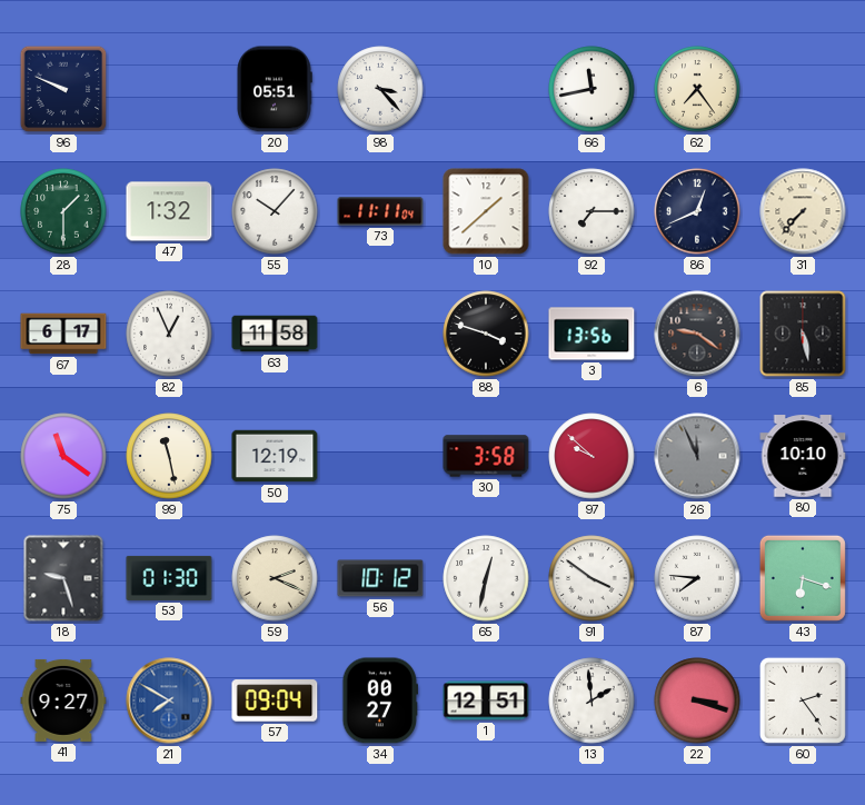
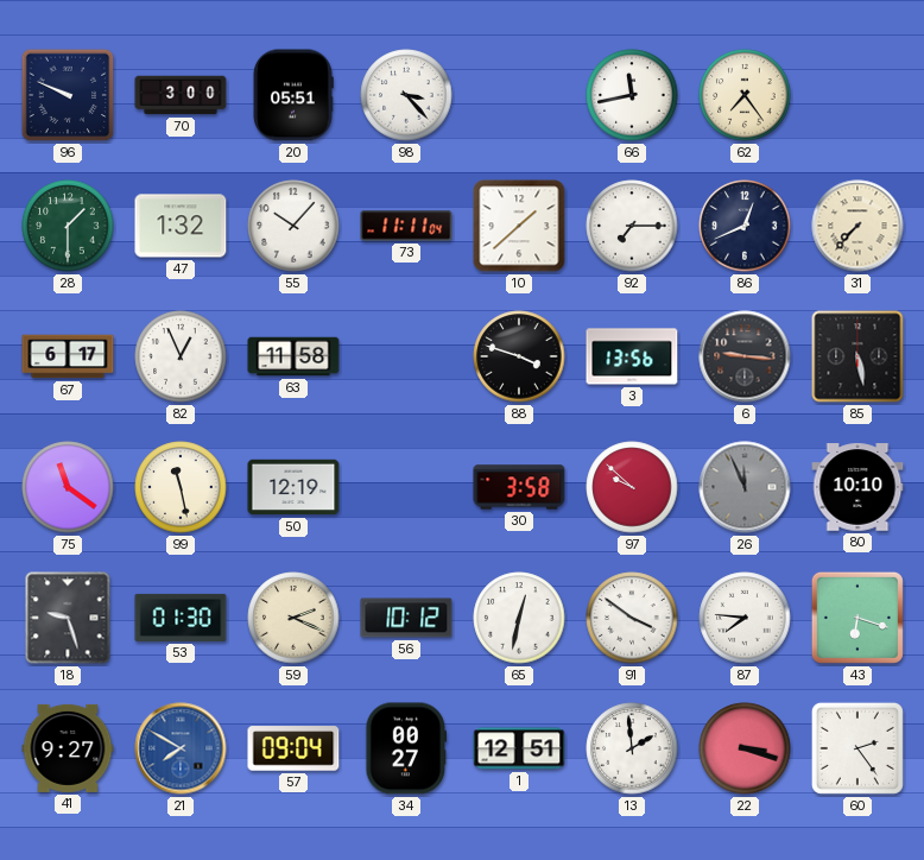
70: none -> 3:00
6: 9:21 -> 9:16
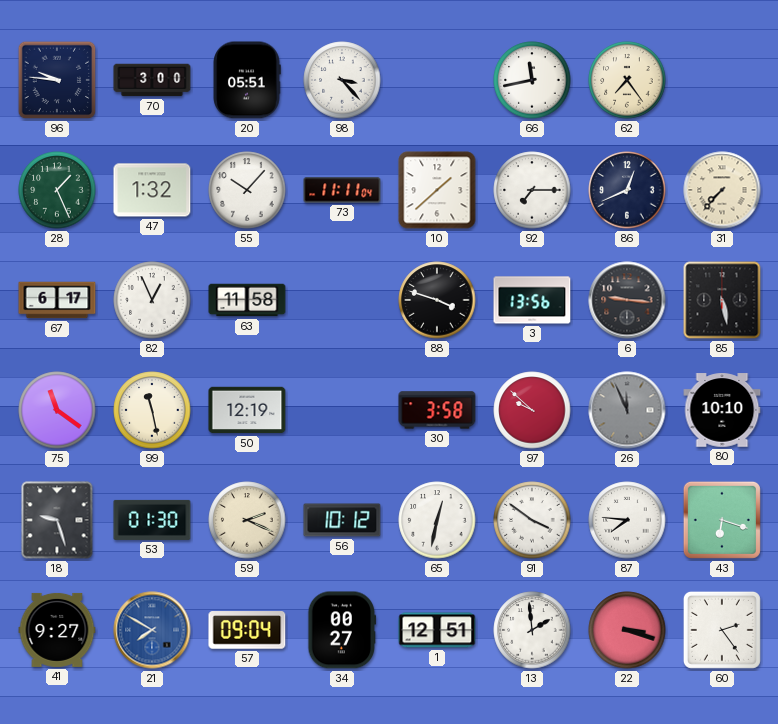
96: 9:49 -> 9:46
28: 1:30 -> 1:26
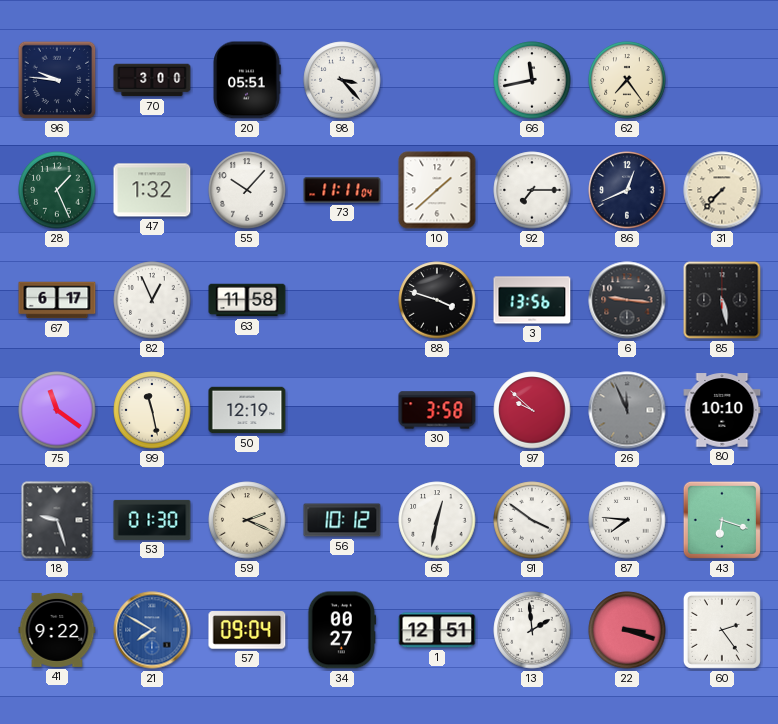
41: 9:27 -> 9:22
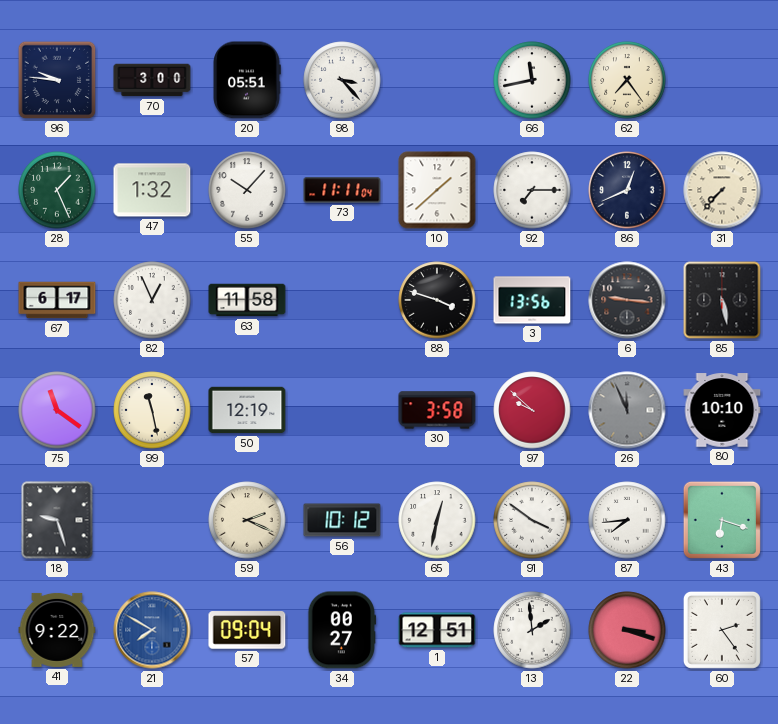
53: 01:30 -> none
87: 7:46 -> 7:44
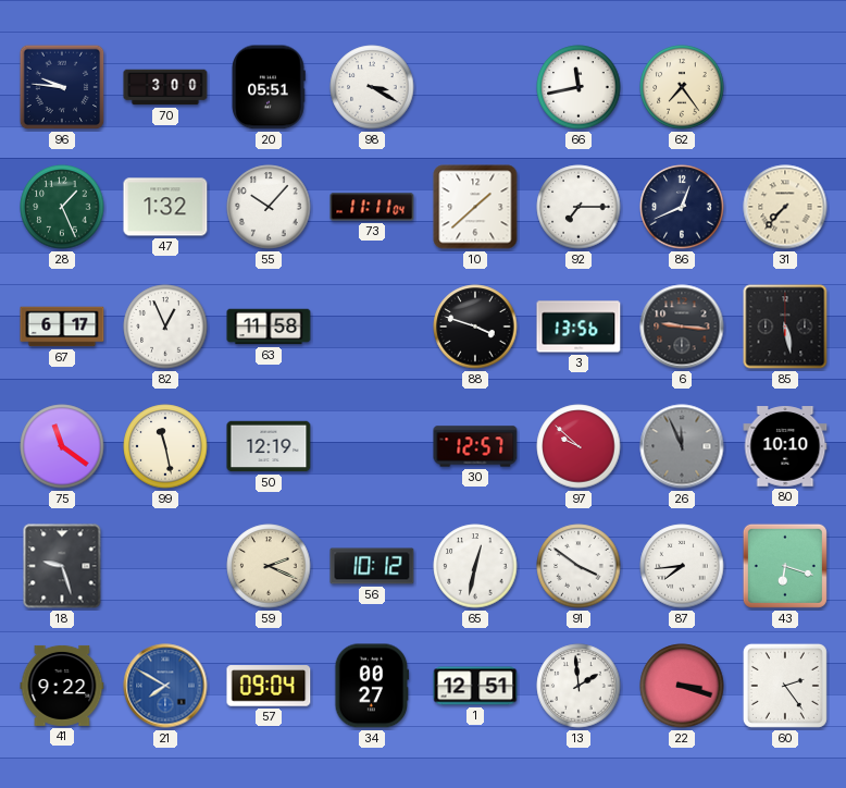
98: 3:23 -> 3:20
30: 3:58 -> 12:57
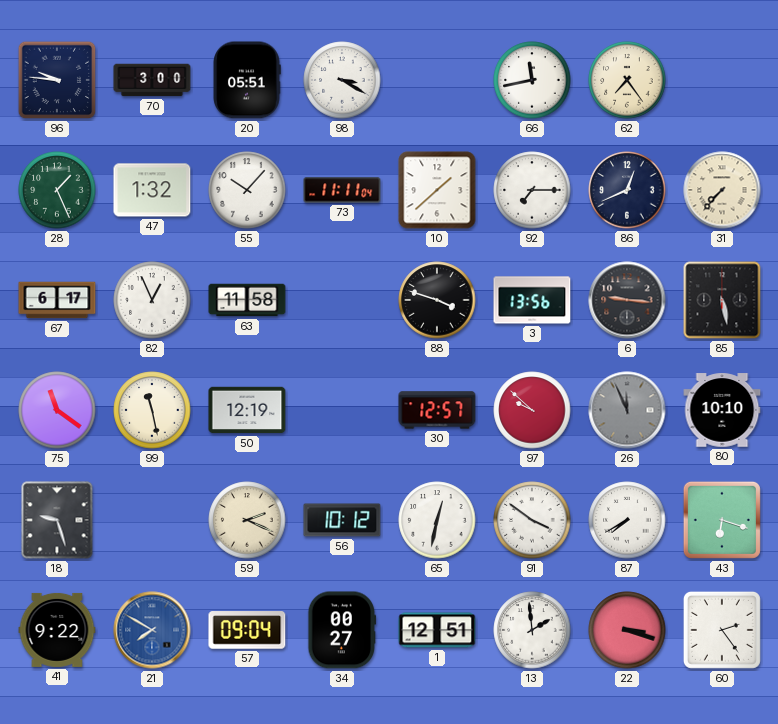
87: 7:44 -> 7:40
